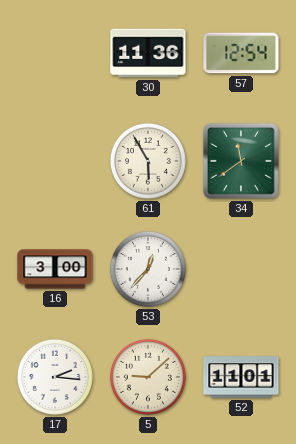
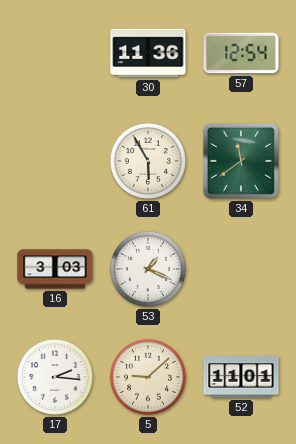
16: 3:00 -> 3:03
53: 12:37 -> 1:19
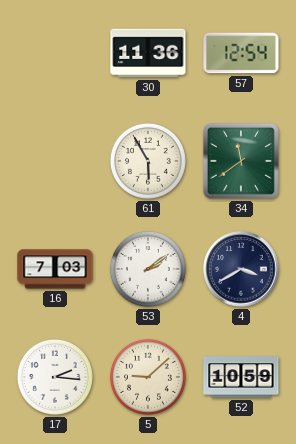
16: 3:03 -> 7:03
53: 1:19 -> 2:09
4: none -> 3:40
52: 11:01 -> 10:59
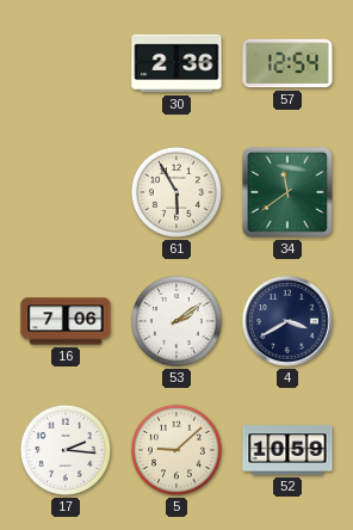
30: 11:36 -> 2:36
16: 7:03 -> 7:06
